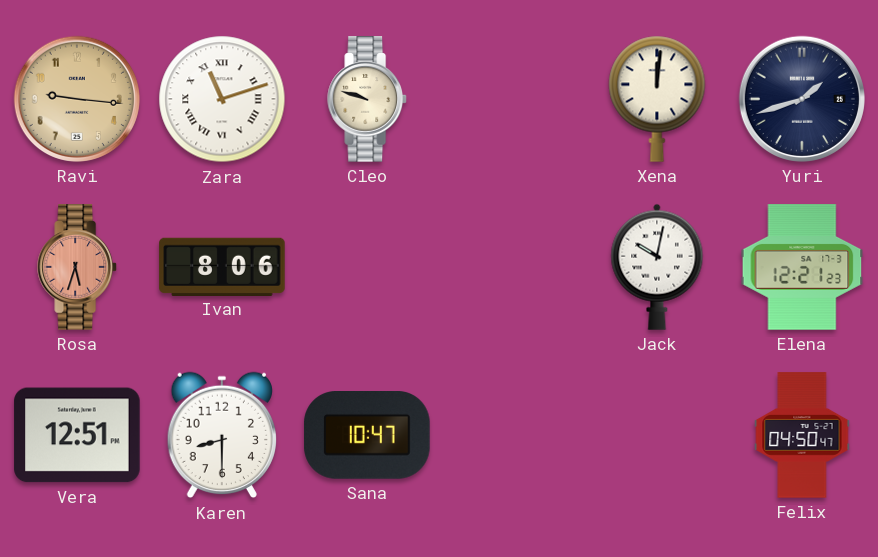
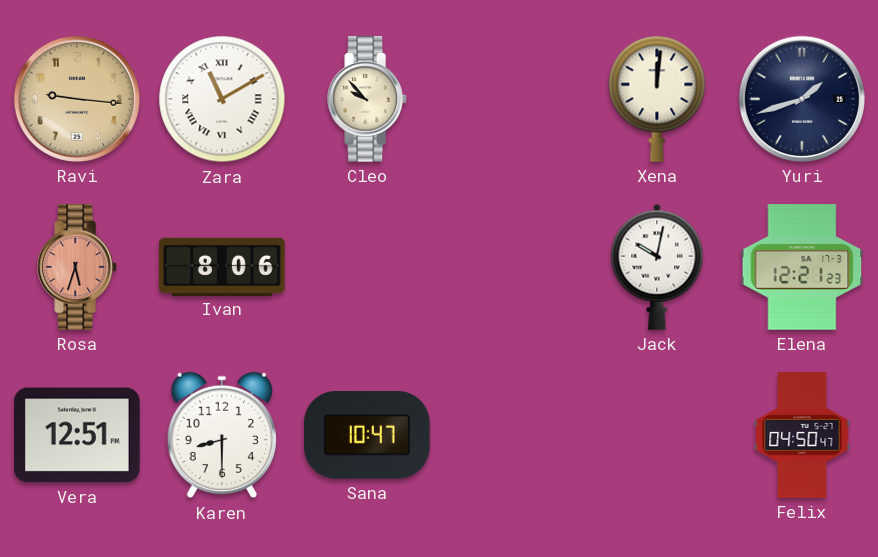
Zara: 11:12 -> 11:10
Cleo: 9:48 -> 9:53
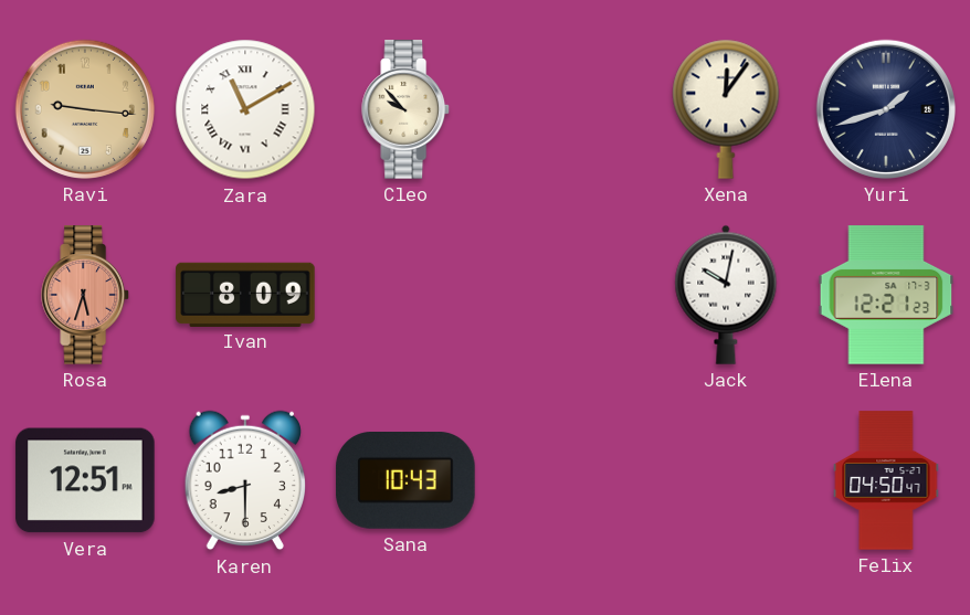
Xena: 12:01 -> 12:06
Ivan: 8:06 -> 8:09
Sana: 10:47 -> 10:43
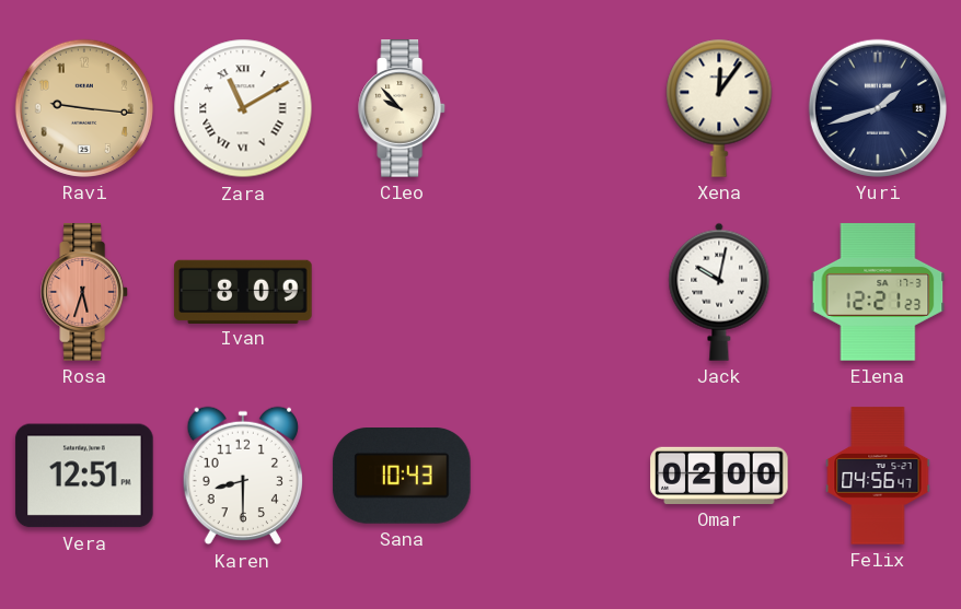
Omar: none -> 02:00
Felix: 04:50 -> 04:56
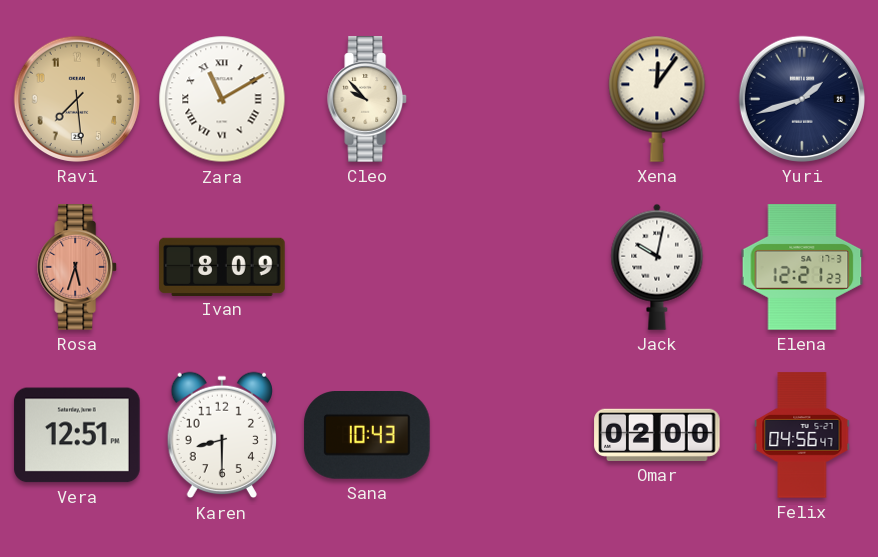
Ravi: 9:16 -> 7:29
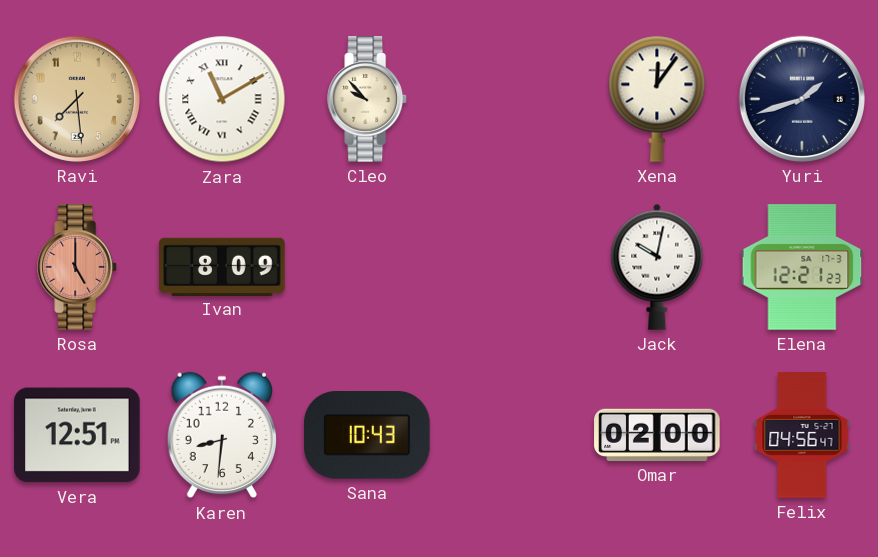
Rosa: 5:33 -> 5:00
Karen: 8:30 -> 8:31
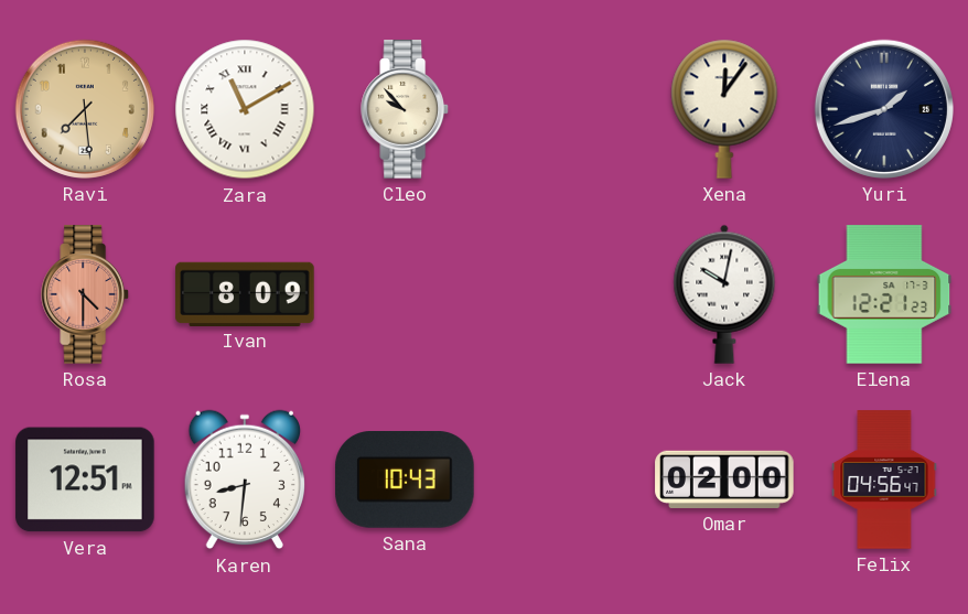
Rosa: 5:00 -> 4:30
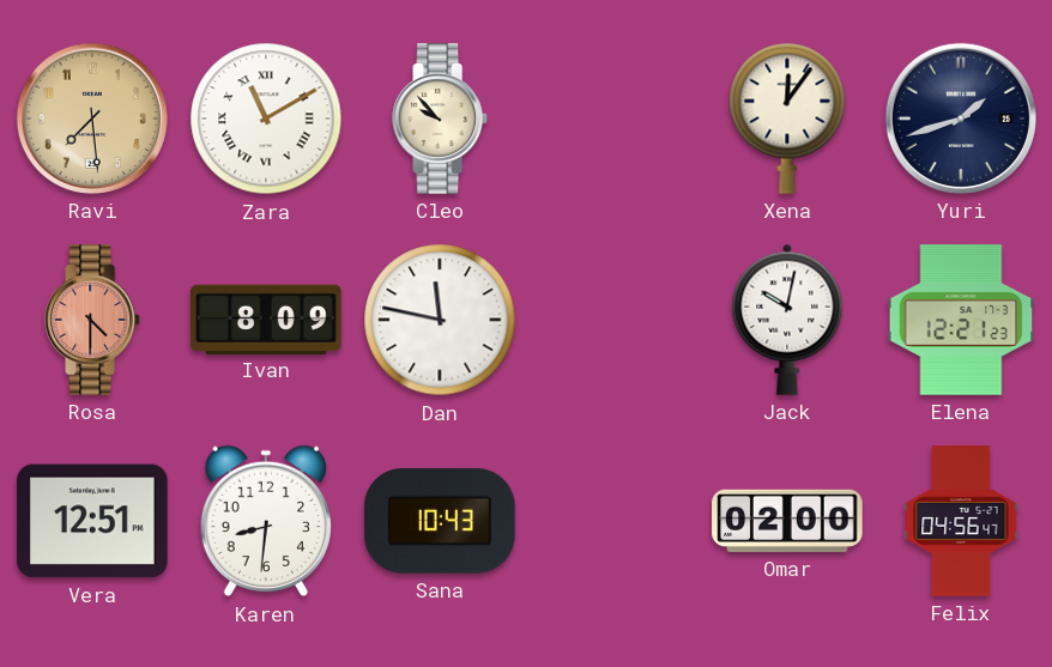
Dan: none -> 11:47
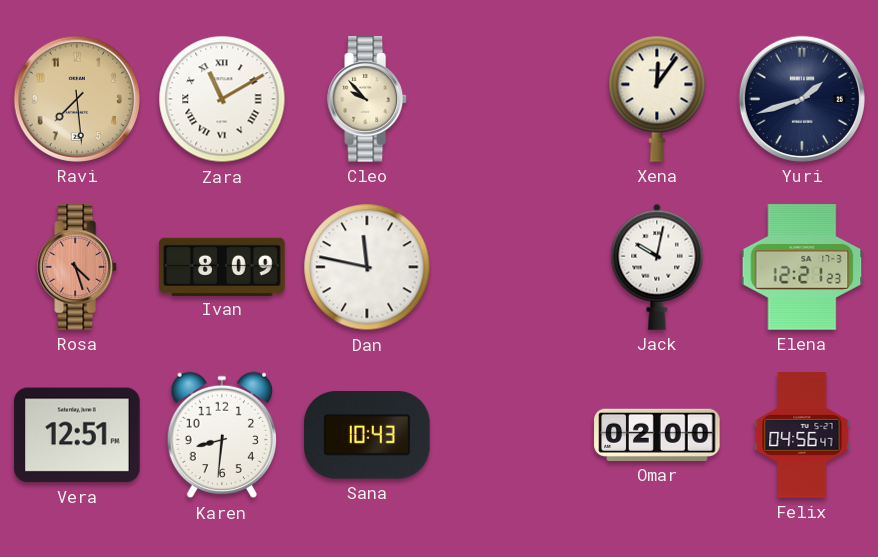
Rosa: 4:30 -> 4:27
